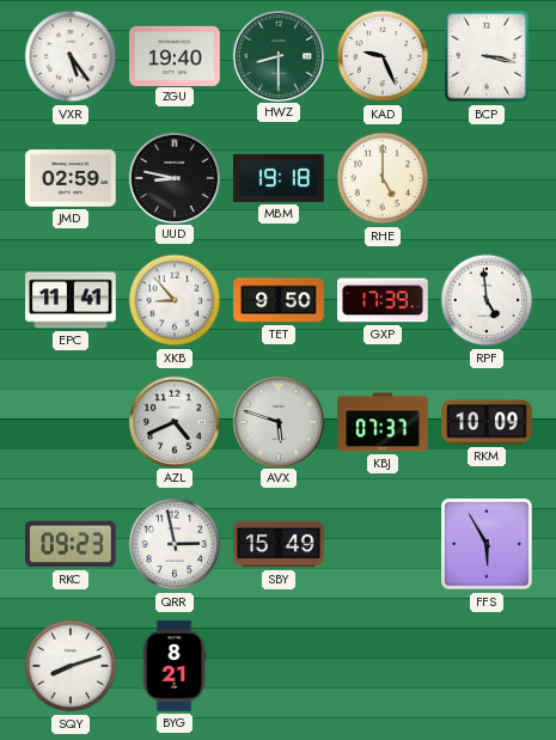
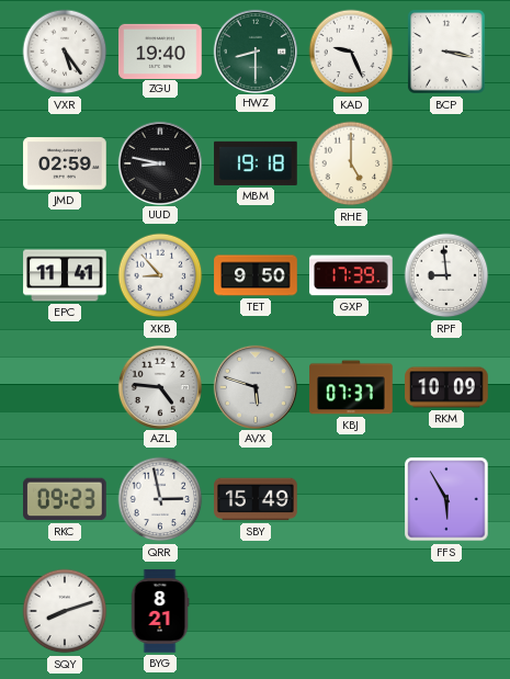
RPF: 4:59 -> 8:59
AZL: 4:41 -> 4:46
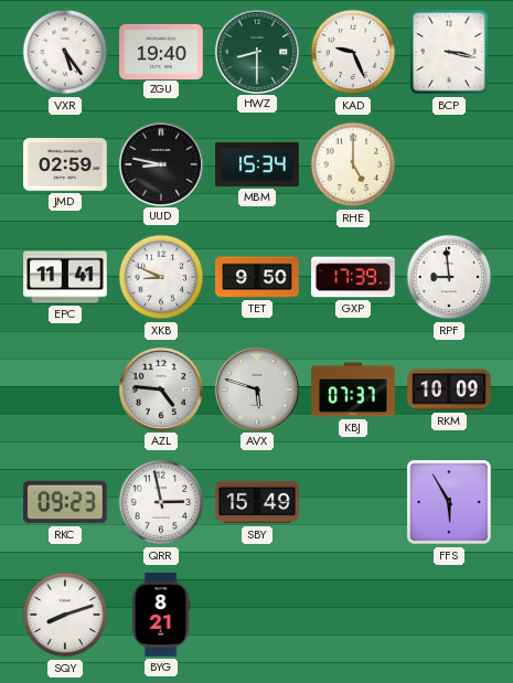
MBM: 19:18 -> 15:34
XKB: 8:53 -> 8:49
